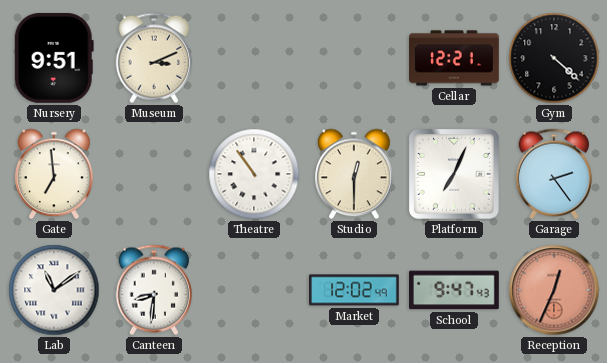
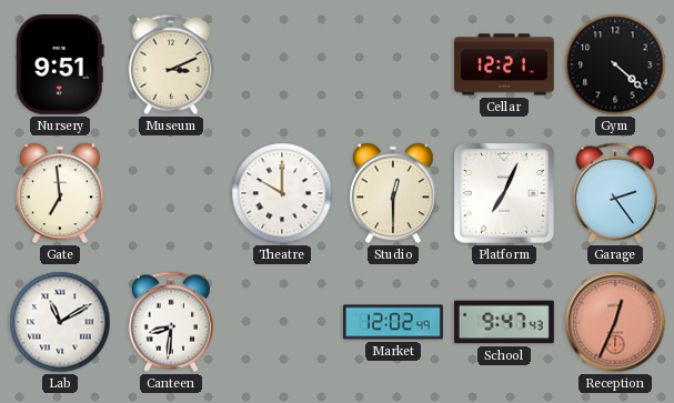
Theatre: 10:54 -> 10:00
Lab: 11:09 -> 11:10
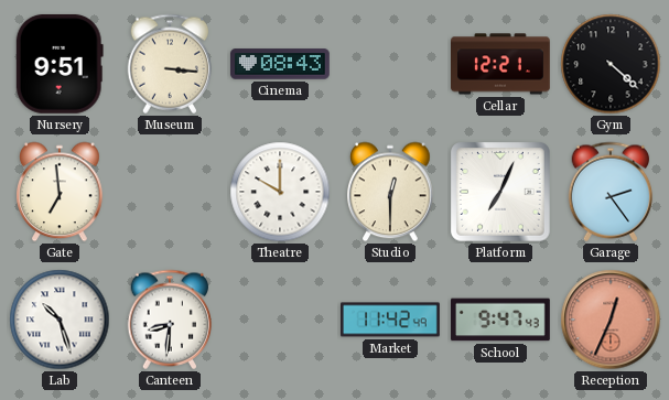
Museum: 3:11 -> 3:16
Cinema: none -> 08:43
Lab: 11:10 -> 10:27
Market: 12:02 -> 11:42
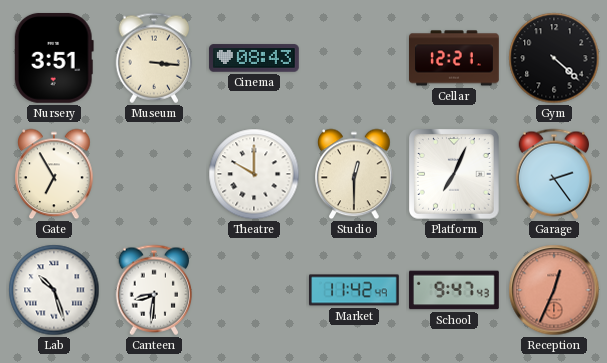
Nursery: 9:51 -> 3:51
Gate: 6:59 -> 6:55
